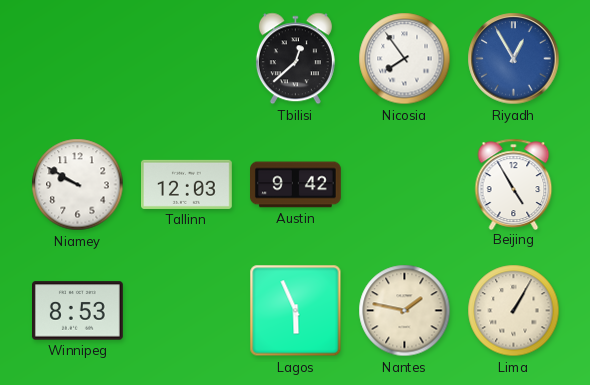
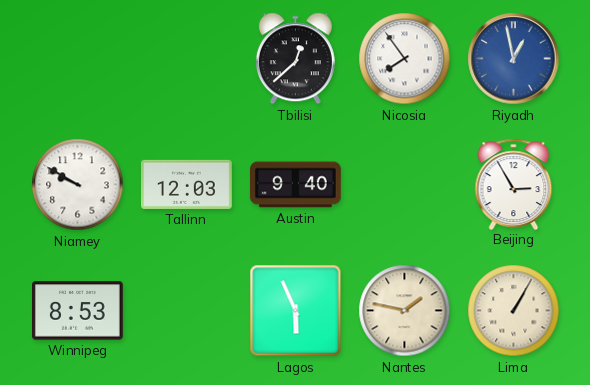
Riyadh: 12:55 -> 12:58
Austin: 9:42 -> 9:40
Beijing: 4:55 -> 2:55
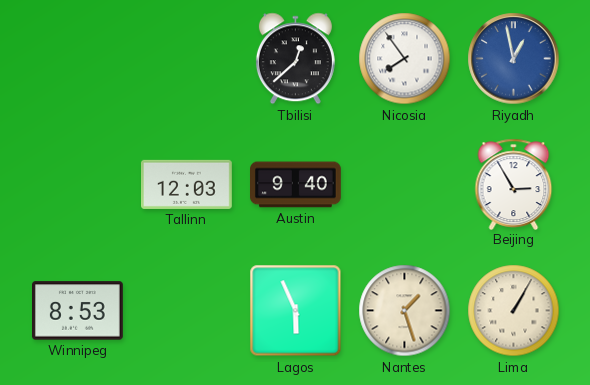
Niamey: 9:50 -> none
Nantes: 1:47 -> 1:27
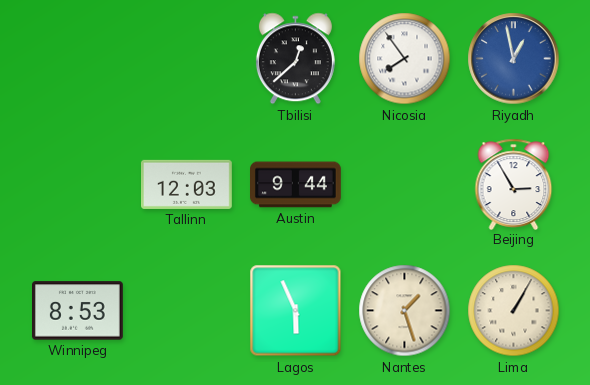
Austin: 9:40 -> 9:44
